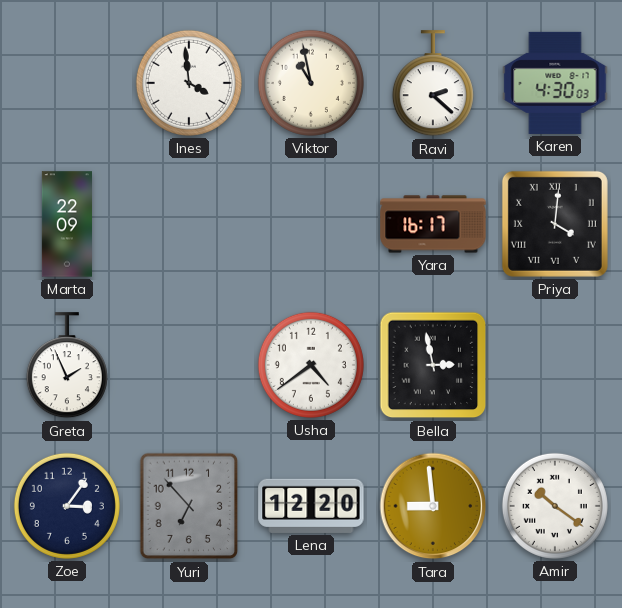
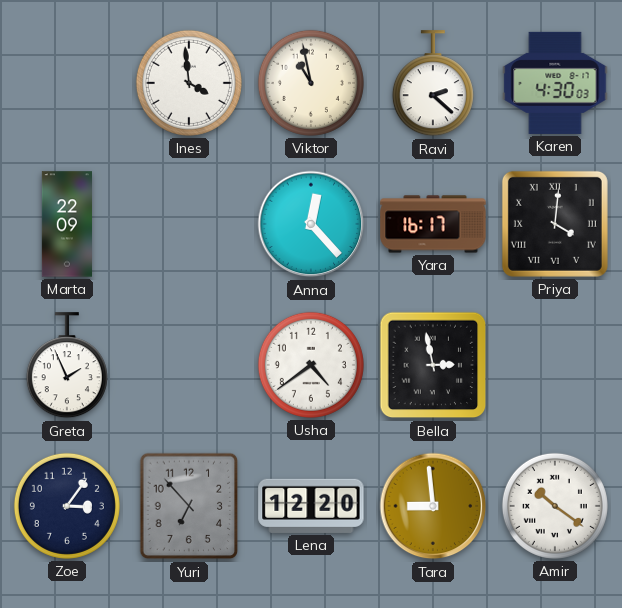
Anna: none -> 12:23
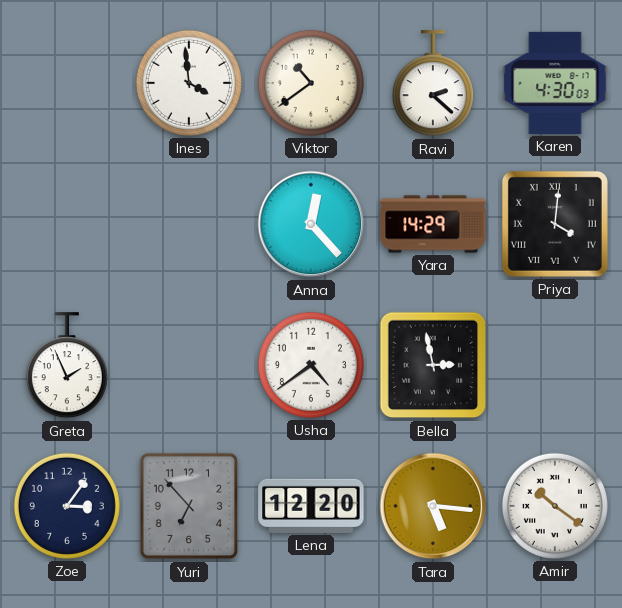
Viktor: 10:58 -> 10:39
Marta: 22:09 -> none
Yara: 16:17 -> 14:29
Tara: 8:59 -> 5:16
